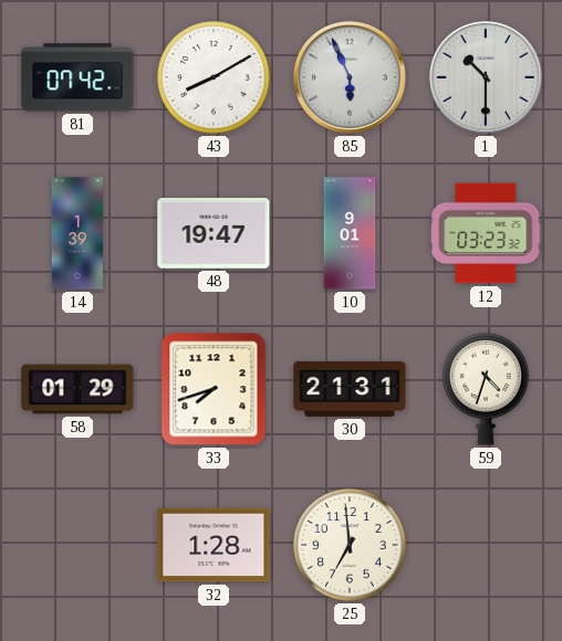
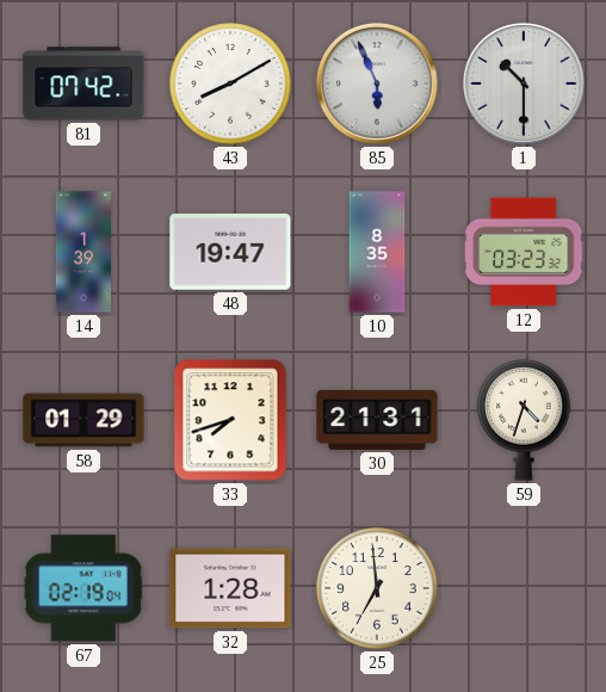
10: 9:01 -> 8:35
67: none -> 02:19
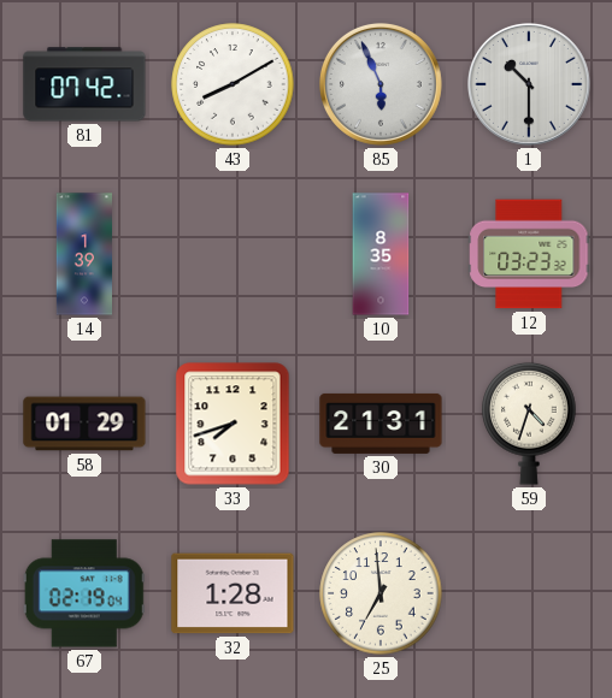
48: 19:47 -> none
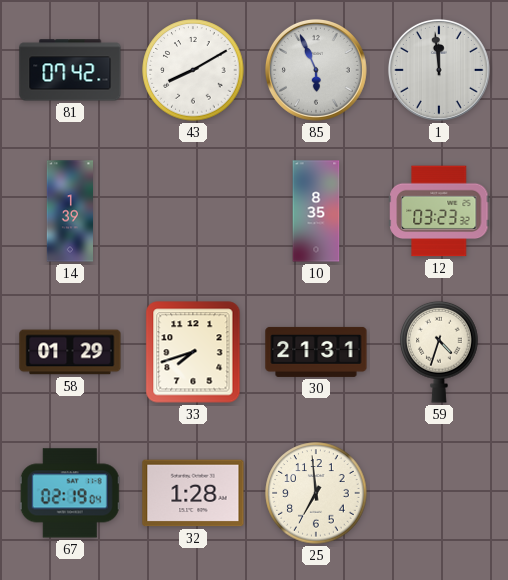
1: 10:30 -> 11:59
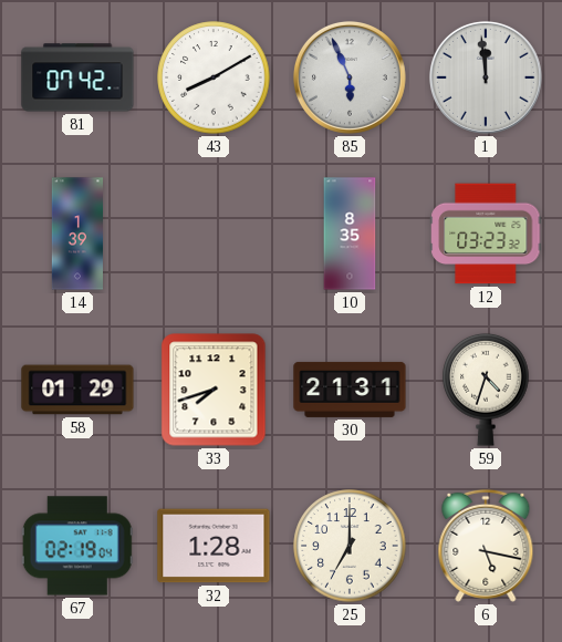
25: 6:59 -> 7:00
6: none -> 5:17
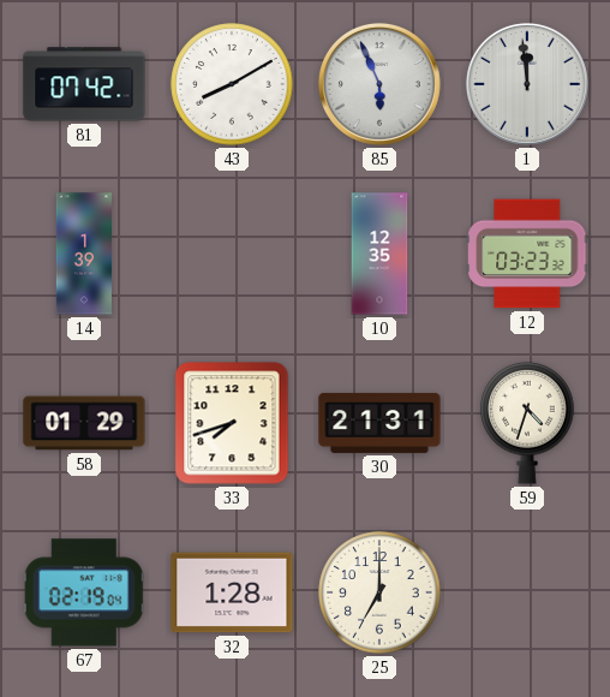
10: 8:35 -> 12:35
6: 5:17 -> none
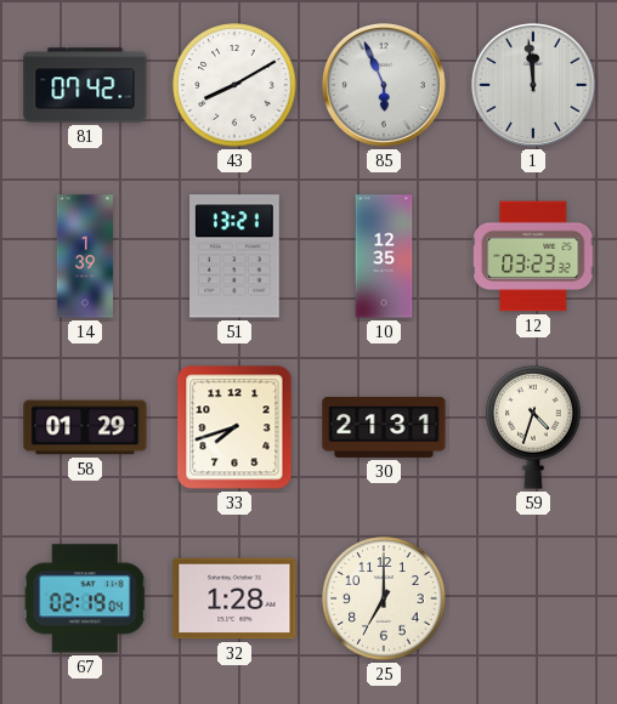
51: none -> 13:21
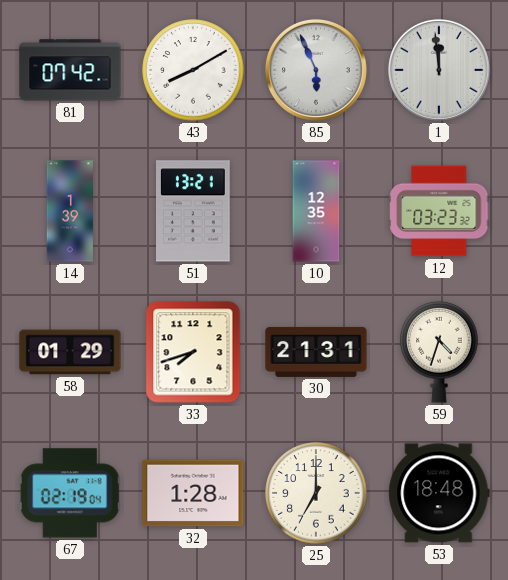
53: none -> 18:48
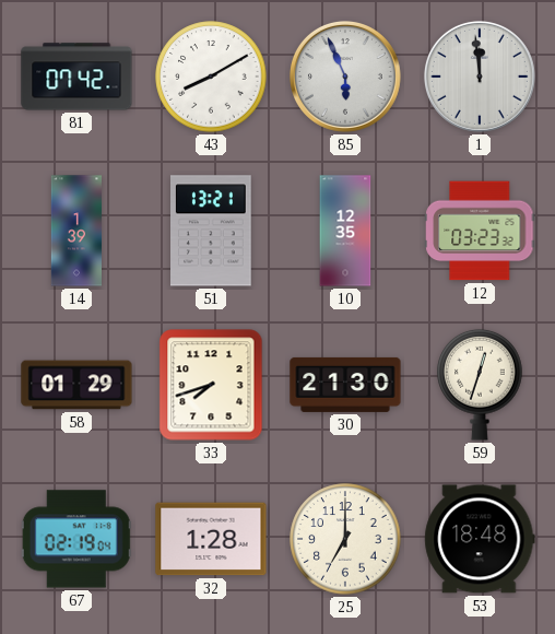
30: 21:31 -> 21:30
59: 4:33 -> 12:33
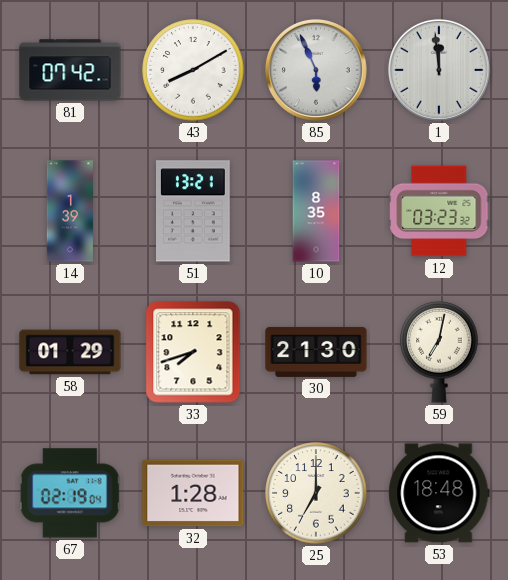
10: 12:35 -> 8:35
59: 12:33 -> 7:02
